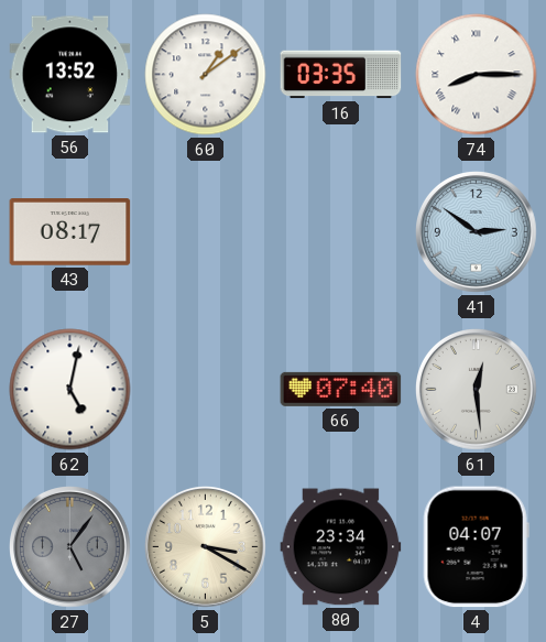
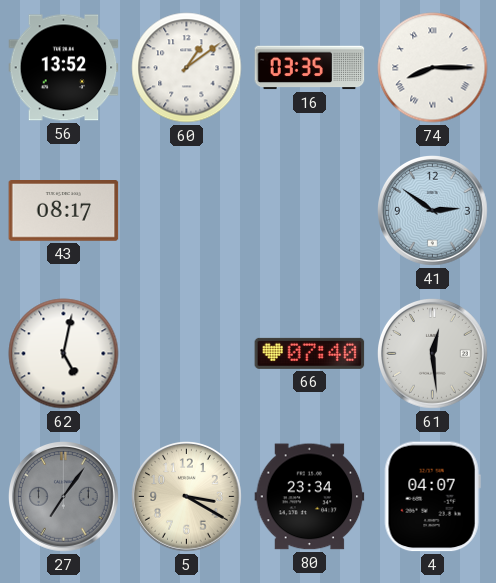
27: 5:06 -> 7:06
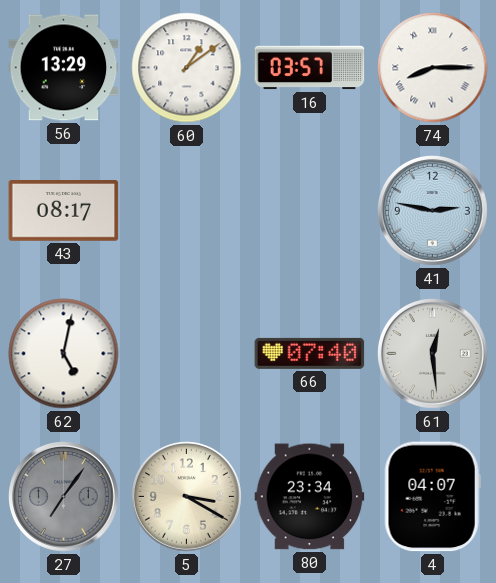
56: 13:52 -> 13:29
16: 03:35 -> 03:57
41: 2:51 -> 2:47
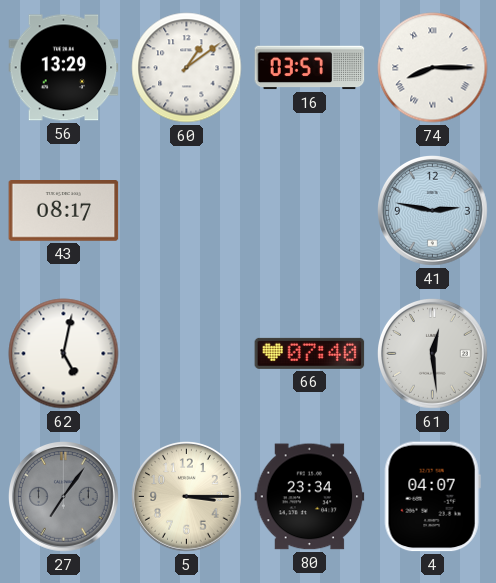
5: 3:20 -> 3:15
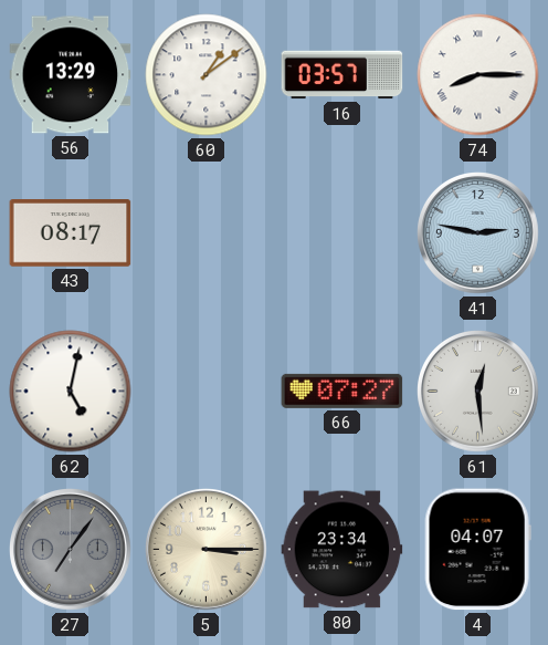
66: 07:40 -> 07:27
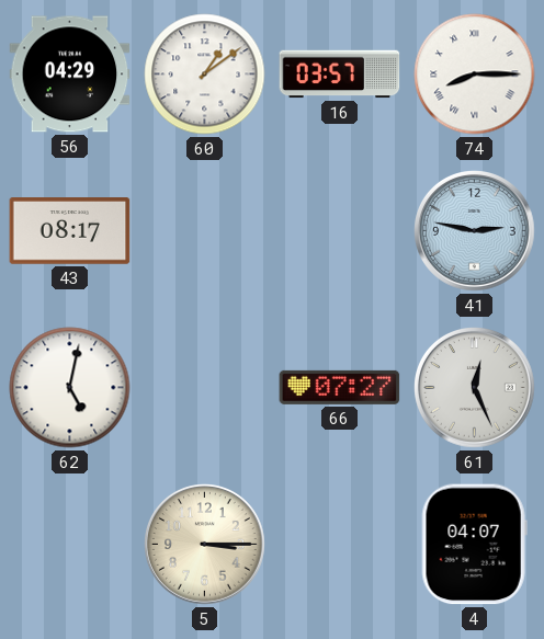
56: 13:29 -> 04:29
61: 12:29 -> 12:26
27: 7:06 -> none
80: 23:34 -> none
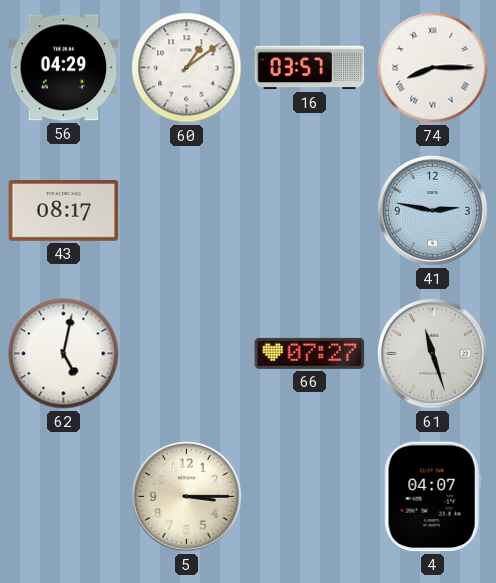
61: 12:26 -> 11:27
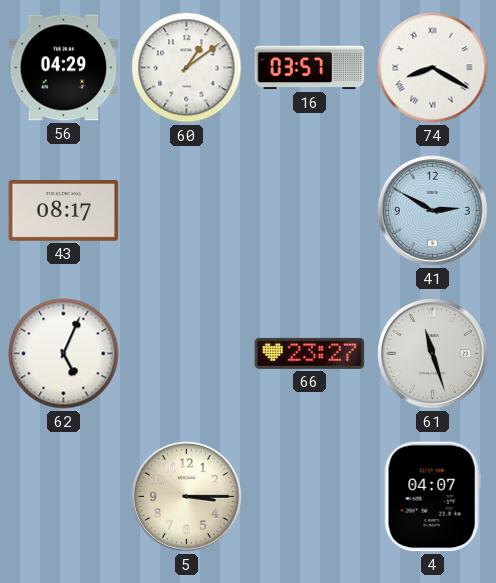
74: 8:15 -> 8:20
41: 2:47 -> 2:50
62: 5:02 -> 5:04
66: 07:27 -> 23:27
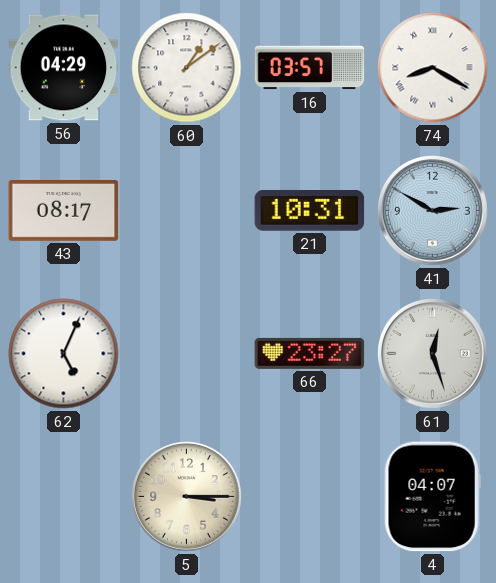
21: none -> 10:31
61: 11:27 -> 12:27
